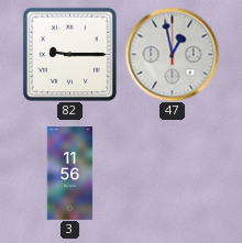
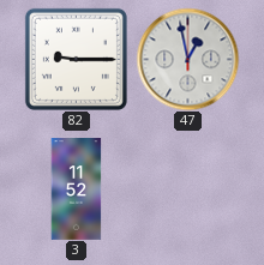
3: 11:56 -> 11:52
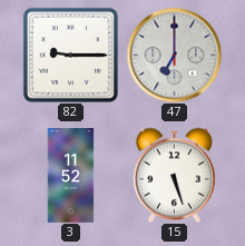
47: 12:58 -> 7:00
15: none -> 5:27
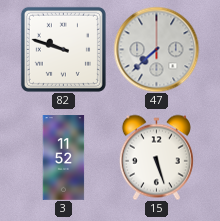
82: 9:15 -> 9:48
47: 7:00 -> 7:38
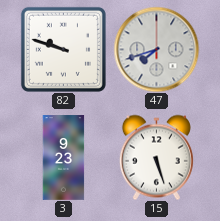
47: 7:38 -> 7:42
3: 11:52 -> 9:23
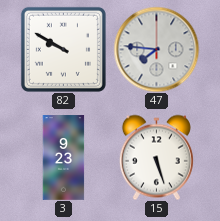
82: 9:48 -> 9:50
47: 7:42 -> 7:46
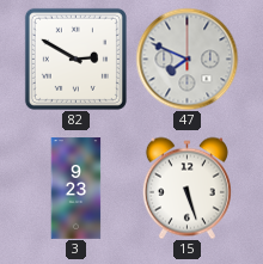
82: 9:50 -> 2:50
47: 7:46 -> 7:49
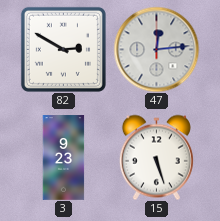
47: 7:49 -> 12:14
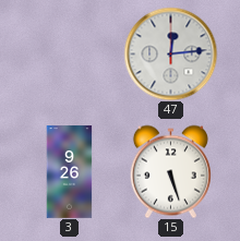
82: 2:50 -> none
3: 9:23 -> 9:26
